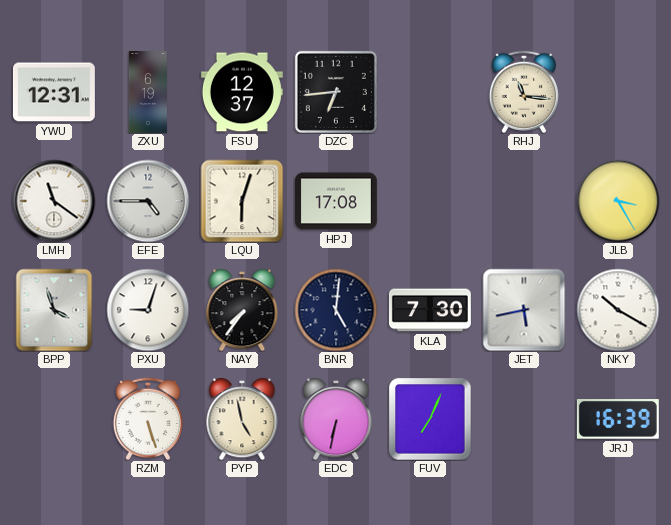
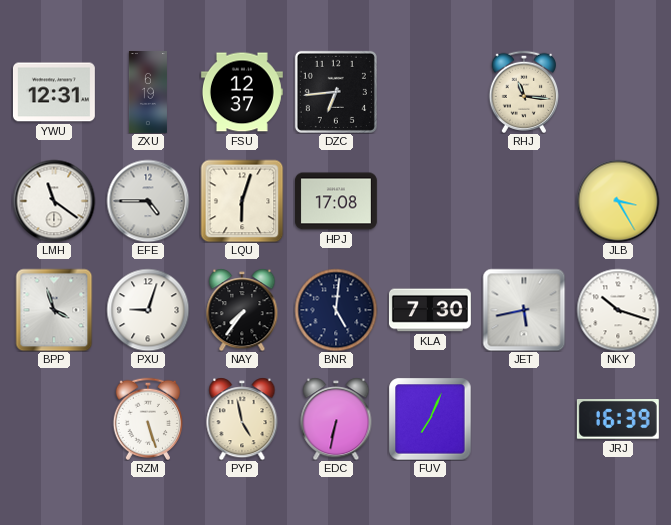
NKY: 10:20 -> 10:18
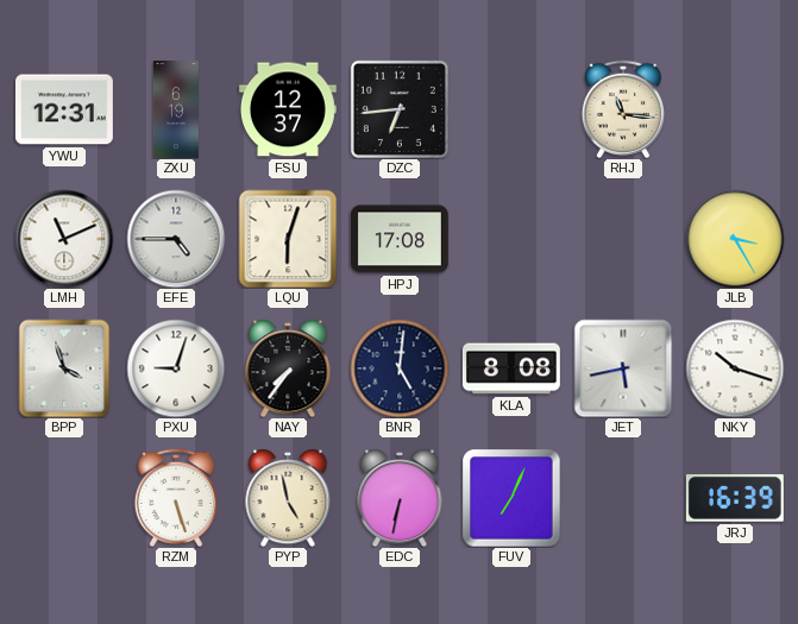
LMH: 11:21 -> 11:11
KLA: 7:30 -> 8:08
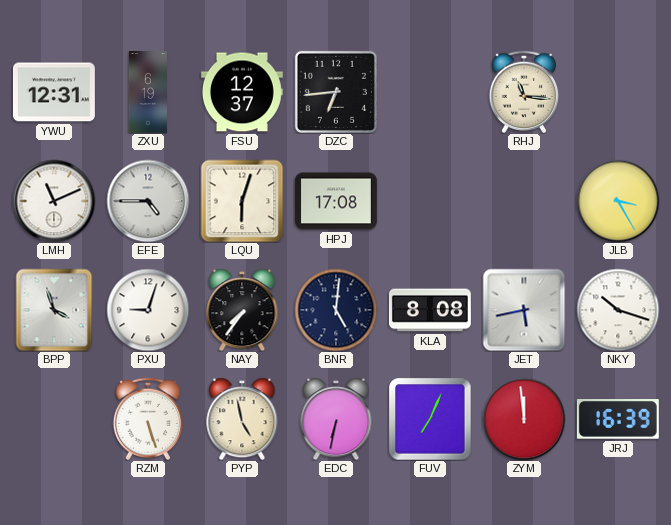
ZYM: none -> 11:59
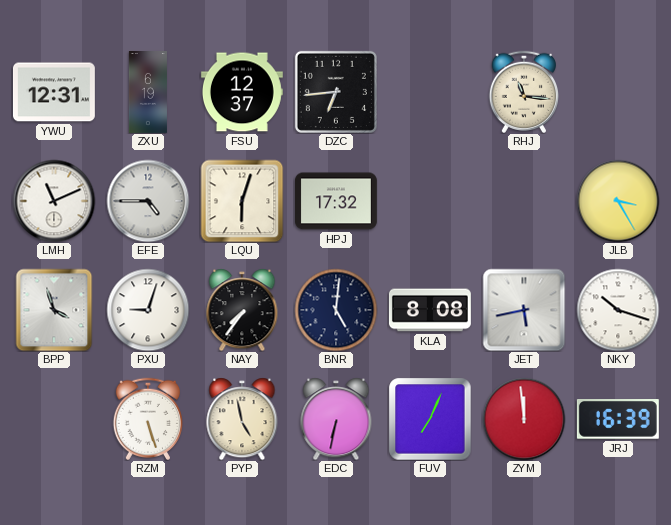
HPJ: 17:08 -> 17:32
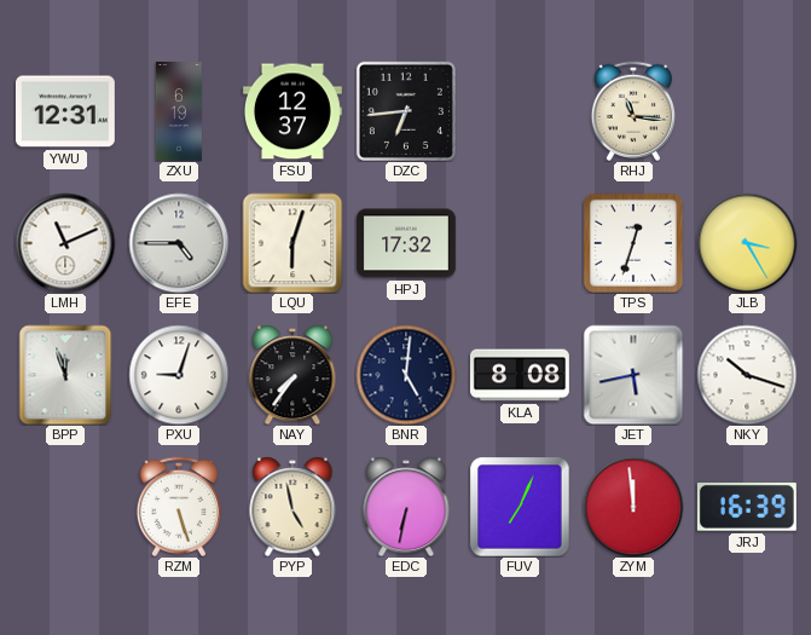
TPS: none -> 12:33
BPP: 3:57 -> 11:57
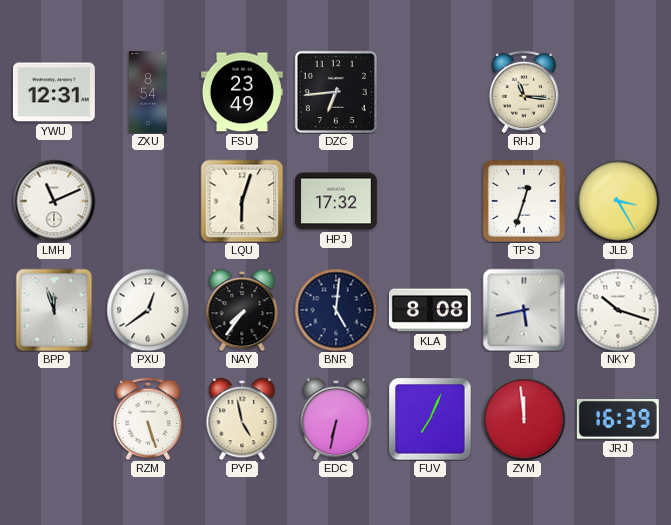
ZXU: 6:19 -> 8:54
FSU: 12:37 -> 23:49
EFE: 4:45 -> none
PXU: 9:03 -> 12:39
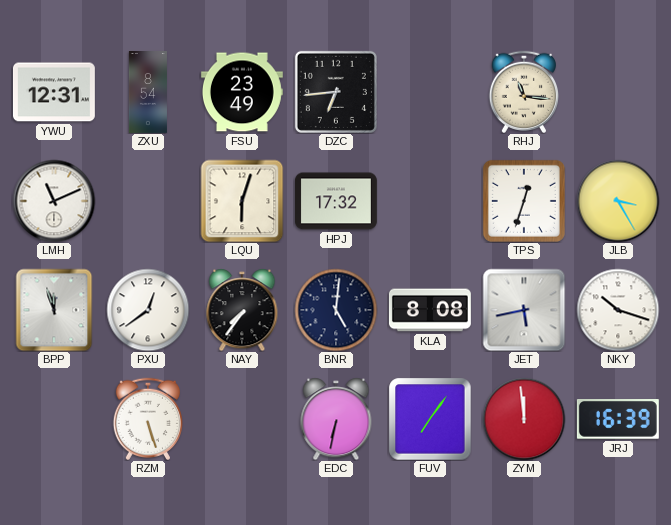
PYP: 4:58 -> none
FUV: 7:04 -> 7:06
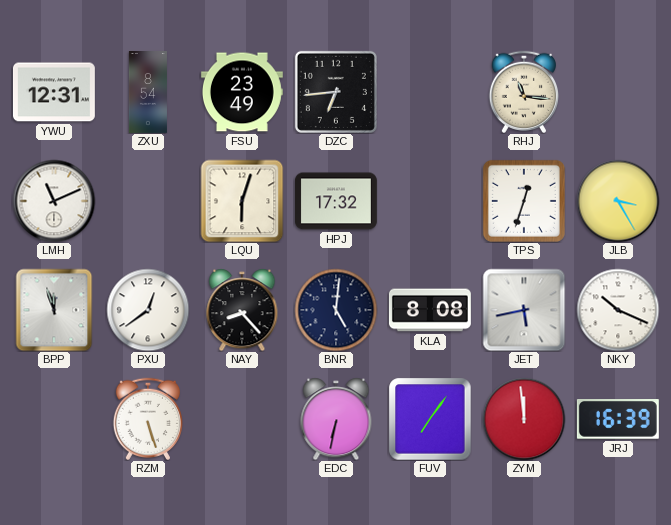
NAY: 7:36 -> 8:23
NKY: 10:18 -> 10:19
